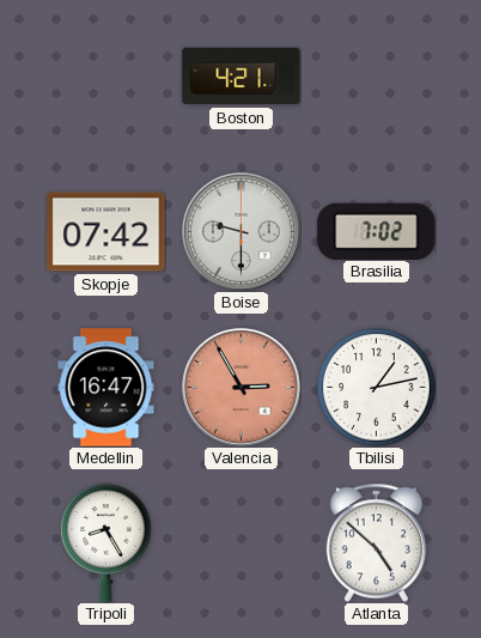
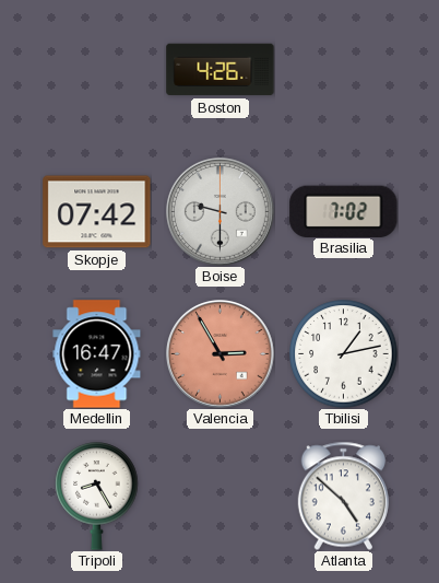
Boston: 4:21 -> 4:26
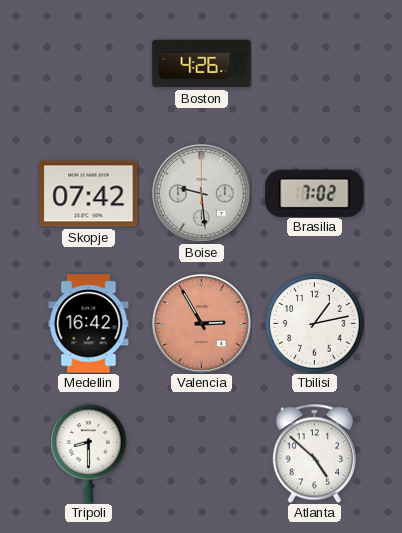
Boise: 9:30 -> 9:29
Medellin: 16:47 -> 16:42
Tripoli: 8:25 -> 8:30
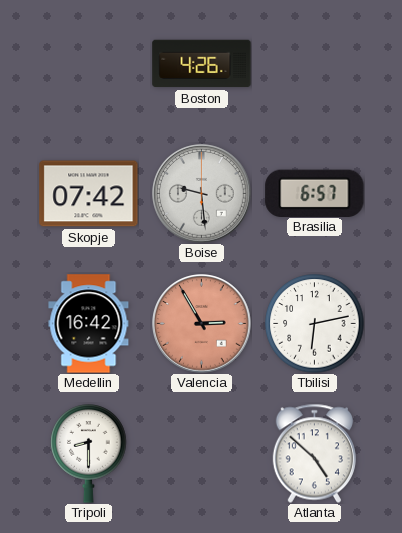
Brasilia: 7:02 -> 6:57
Tbilisi: 1:13 -> 6:13
